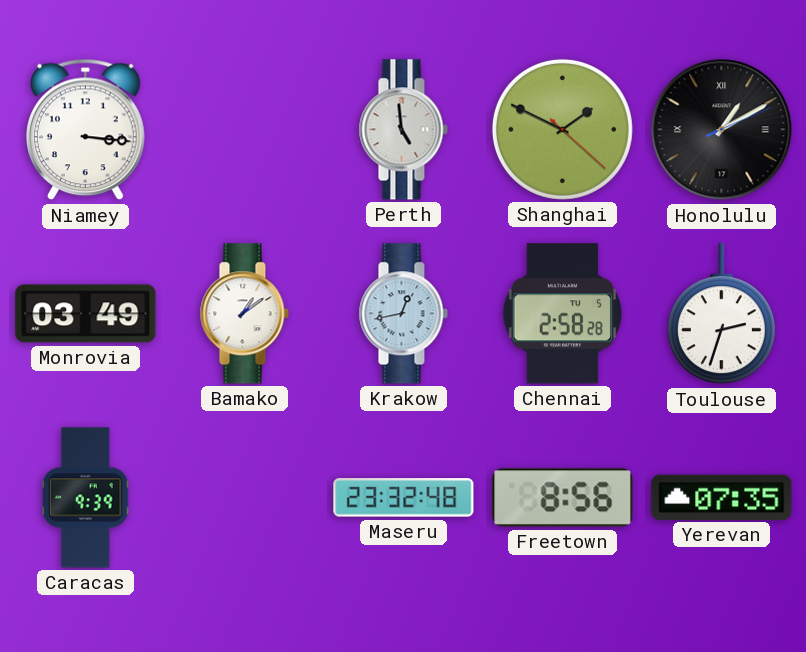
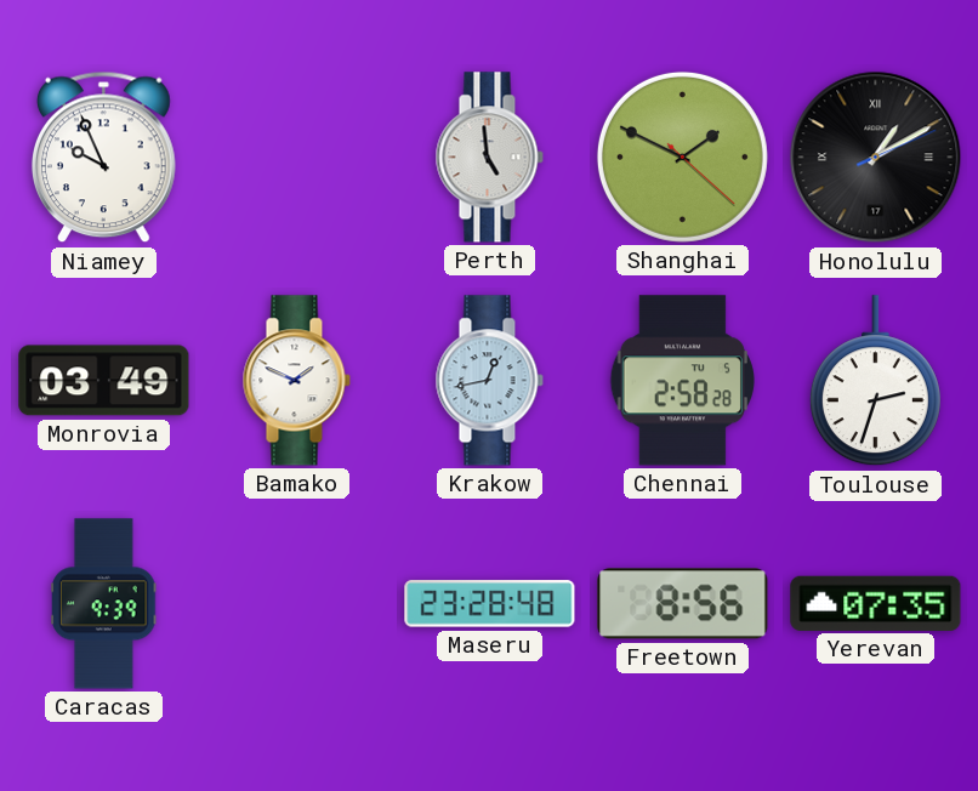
Niamey: 3:16 -> 9:56
Bamako: 1:09 -> 1:49
Maseru: 23:32 -> 23:28
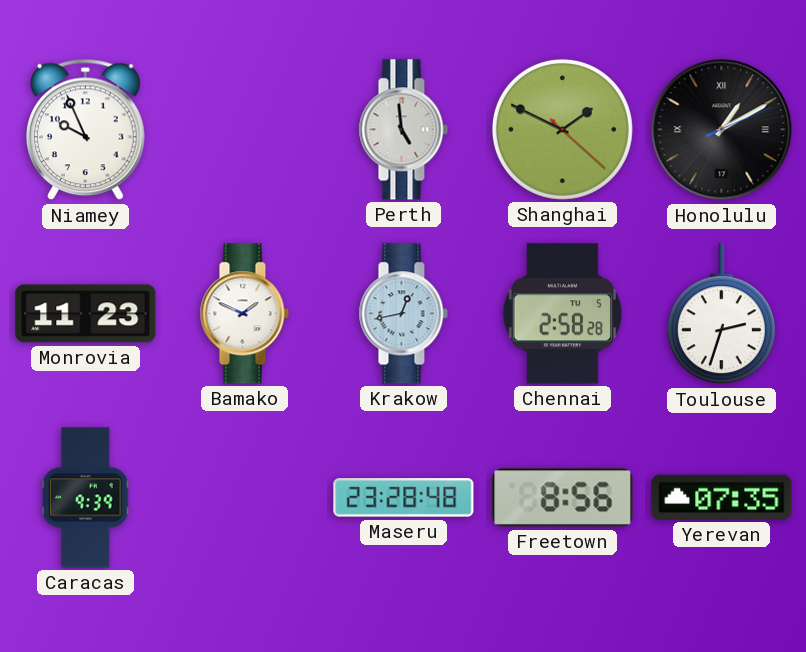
Monrovia: 03:49 -> 11:23
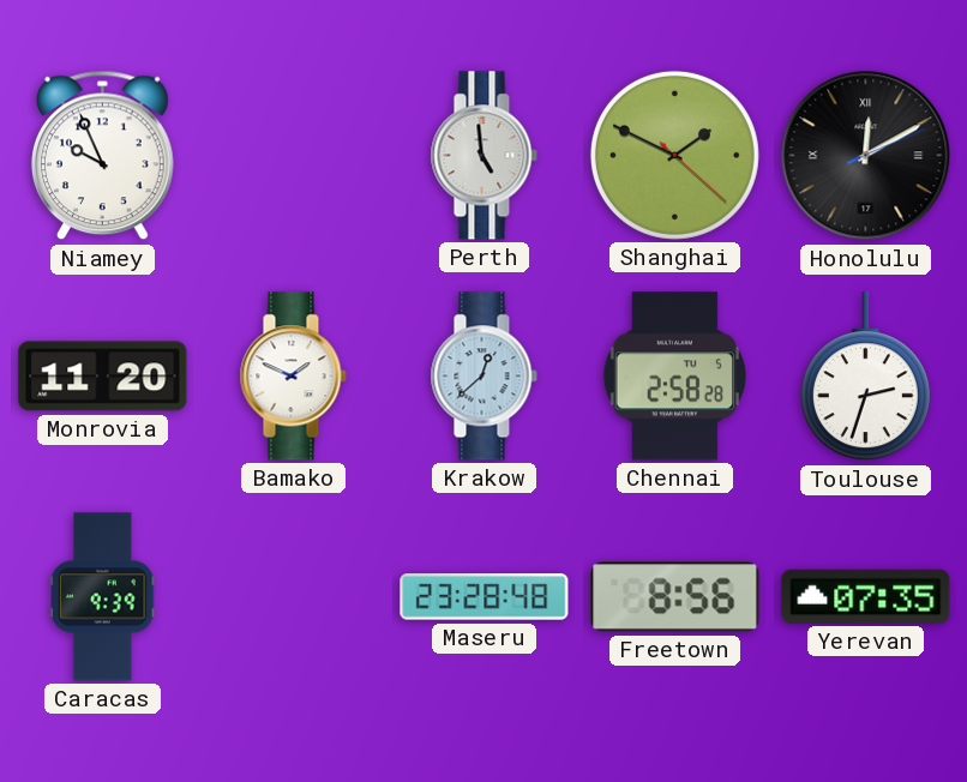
Honolulu: 1:10 -> 12:10
Monrovia: 11:23 -> 11:20
Krakow: 12:43 -> 12:38
